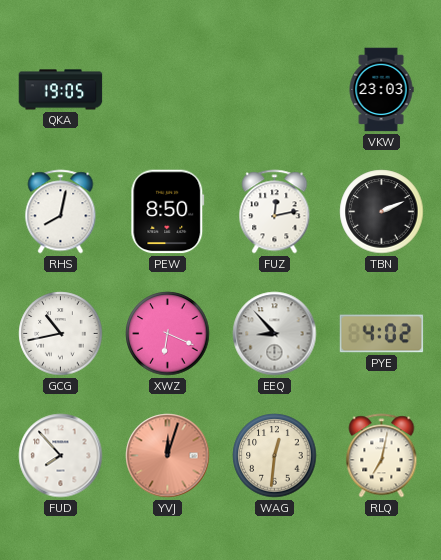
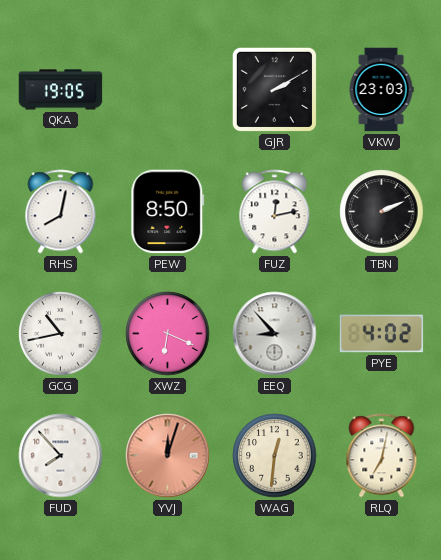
GJR: none -> 2:10
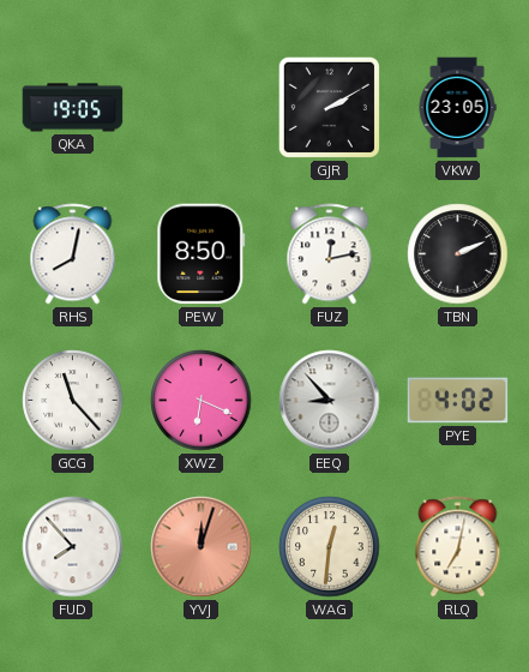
VKW: 23:03 -> 23:05
GCG: 10:43 -> 11:23
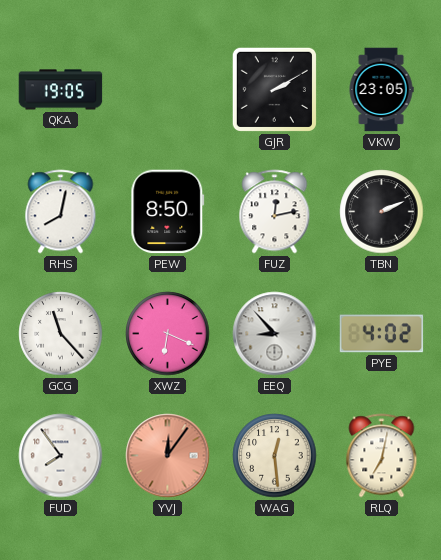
FUD: 7:53 -> 7:54
YVJ: 12:03 -> 12:06
WAG: 12:31 -> 12:29
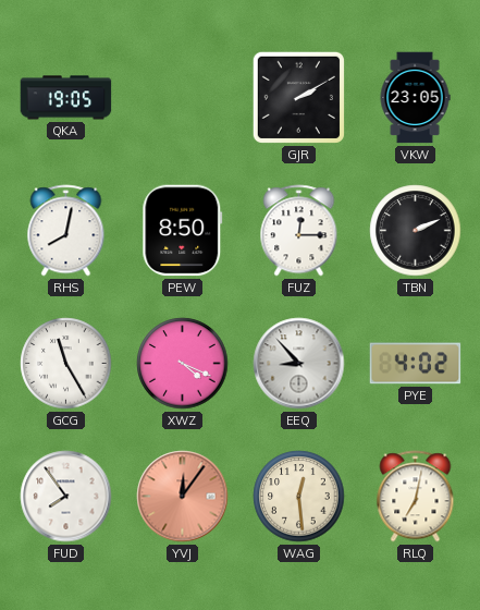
FUZ: 12:13 -> 12:15
GCG: 11:23 -> 11:25
XWZ: 6:19 -> 4:19
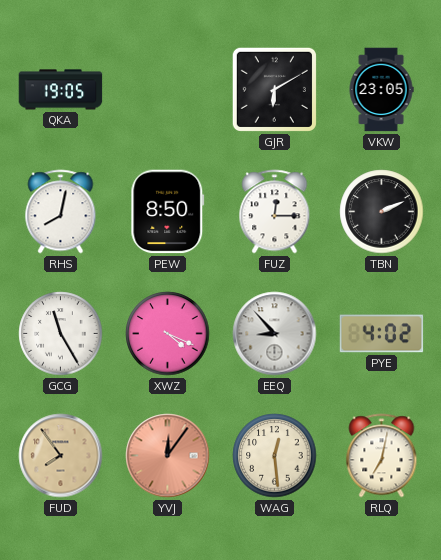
GJR: 2:10 -> 6:10
FUD dial: white -> champagne
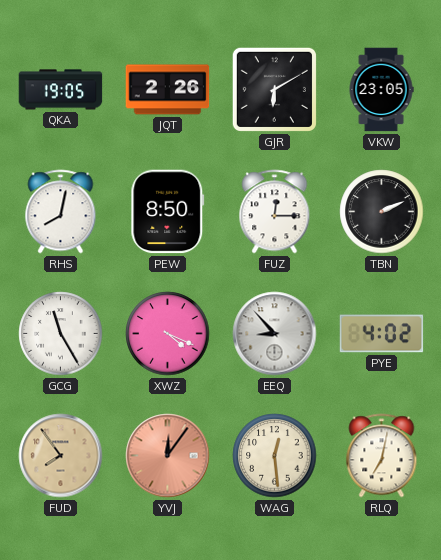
JQT: none -> 2:26
